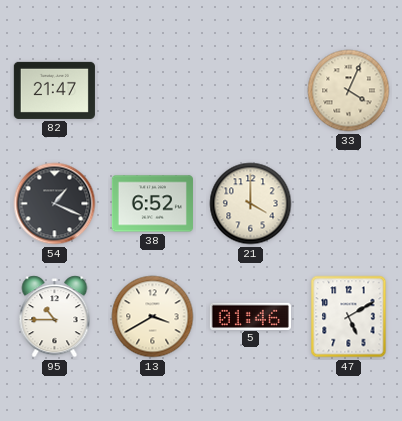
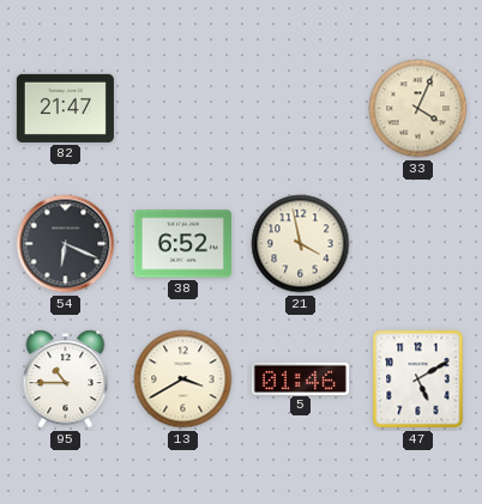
54: 1:19 -> 6:19
21: 4:00 -> 3:58
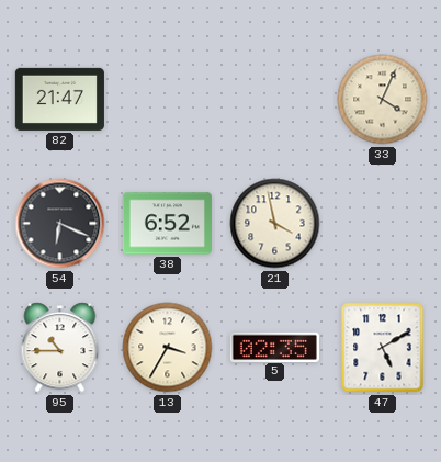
13: 3:40 -> 3:35
5: 01:46 -> 02:35
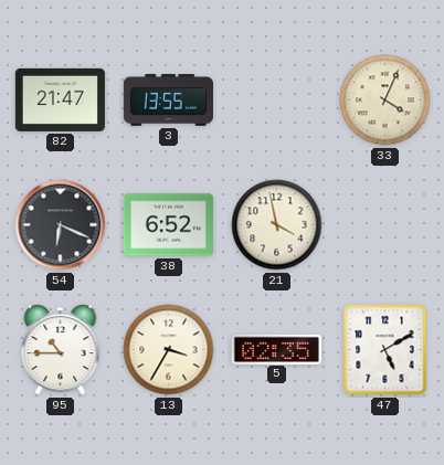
3: none -> 13:55
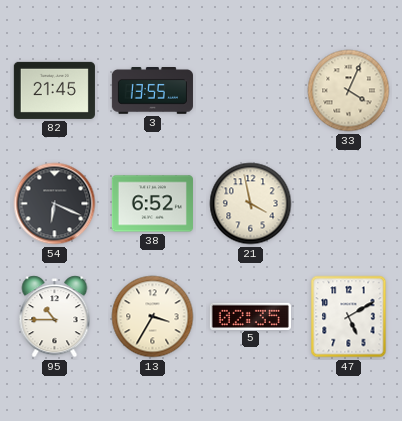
82: 21:47 -> 21:45
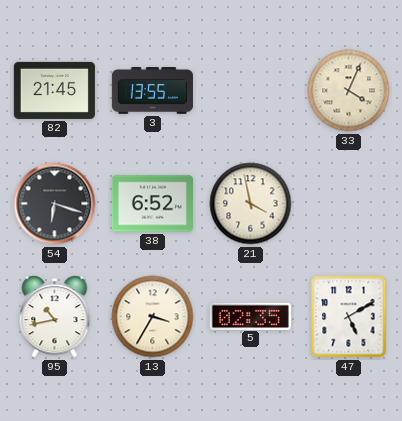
54: 6:19 -> 6:18
95: 10:45 -> 10:43
